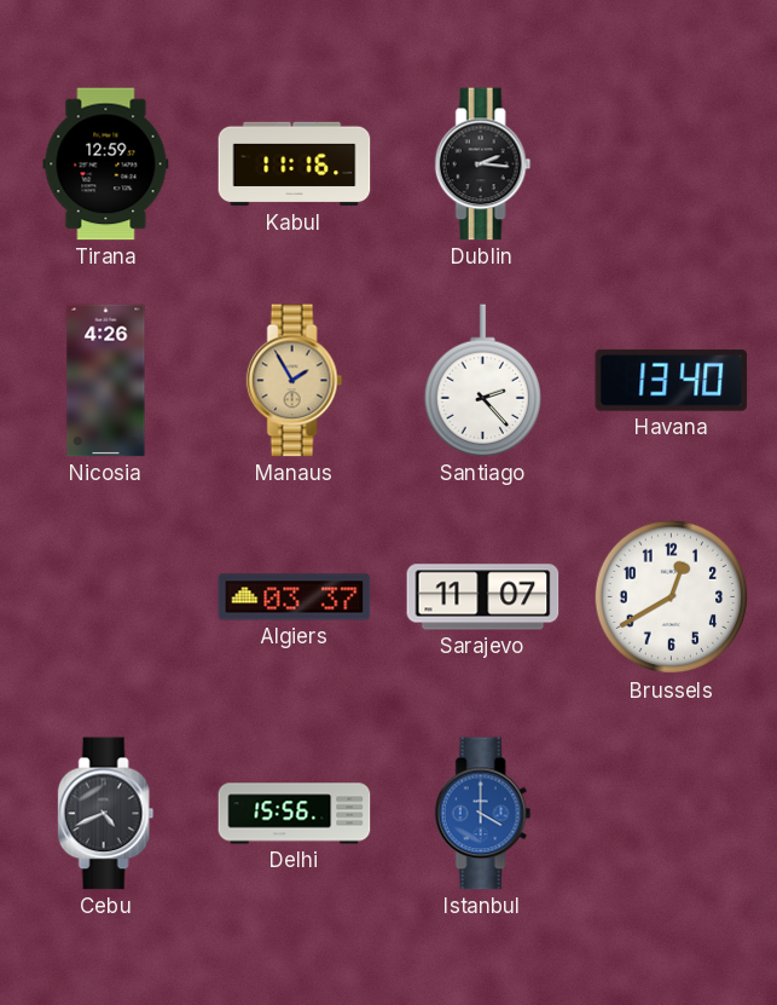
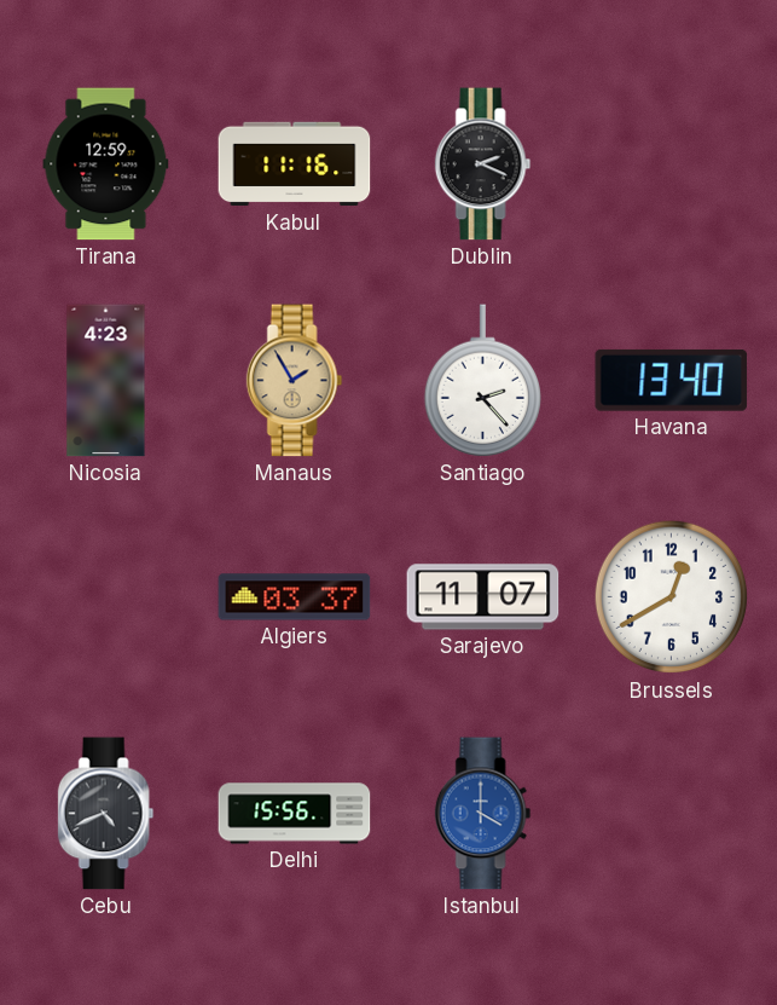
Dublin: 2:16 -> 2:19
Nicosia: 4:26 -> 4:23
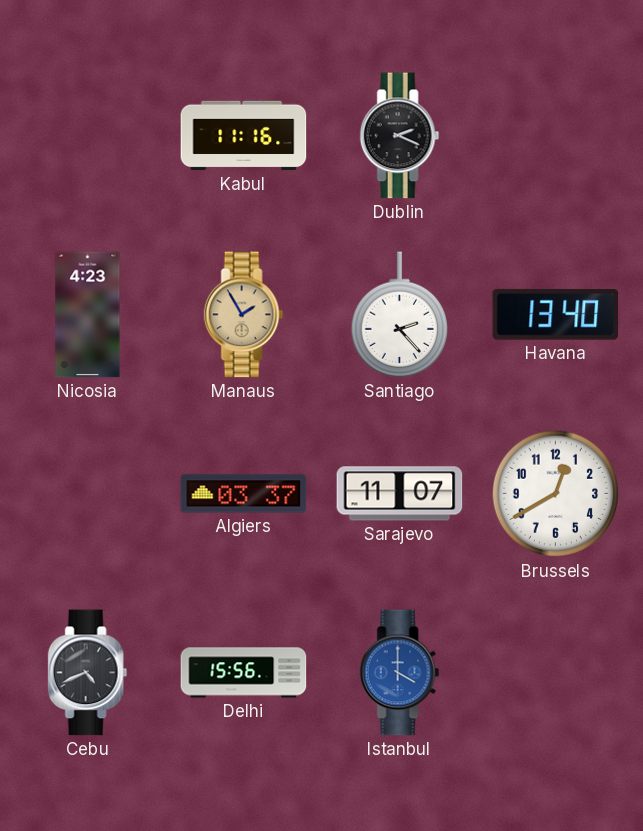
Tirana: 12:59 -> none
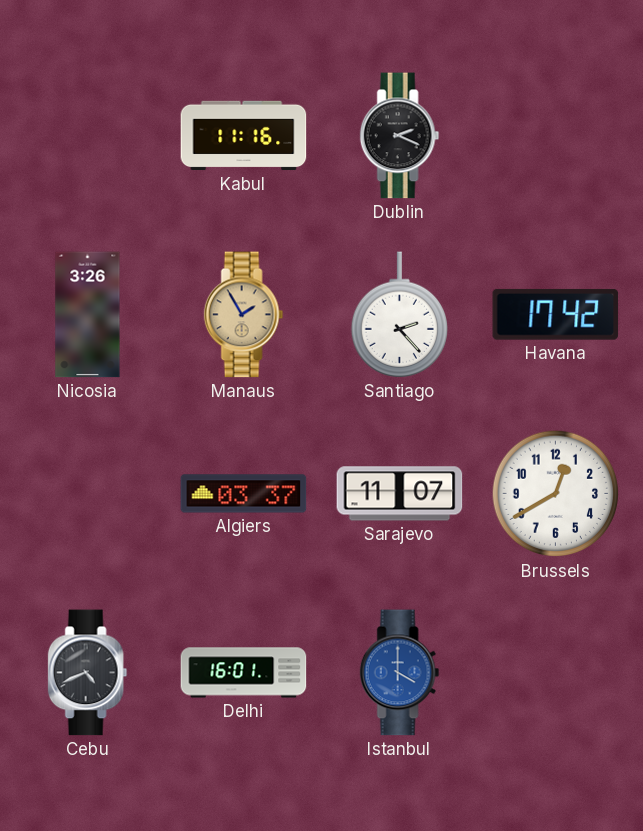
Nicosia: 4:23 -> 3:26
Havana: 13:40 -> 17:42
Delhi: 15:56 -> 16:01
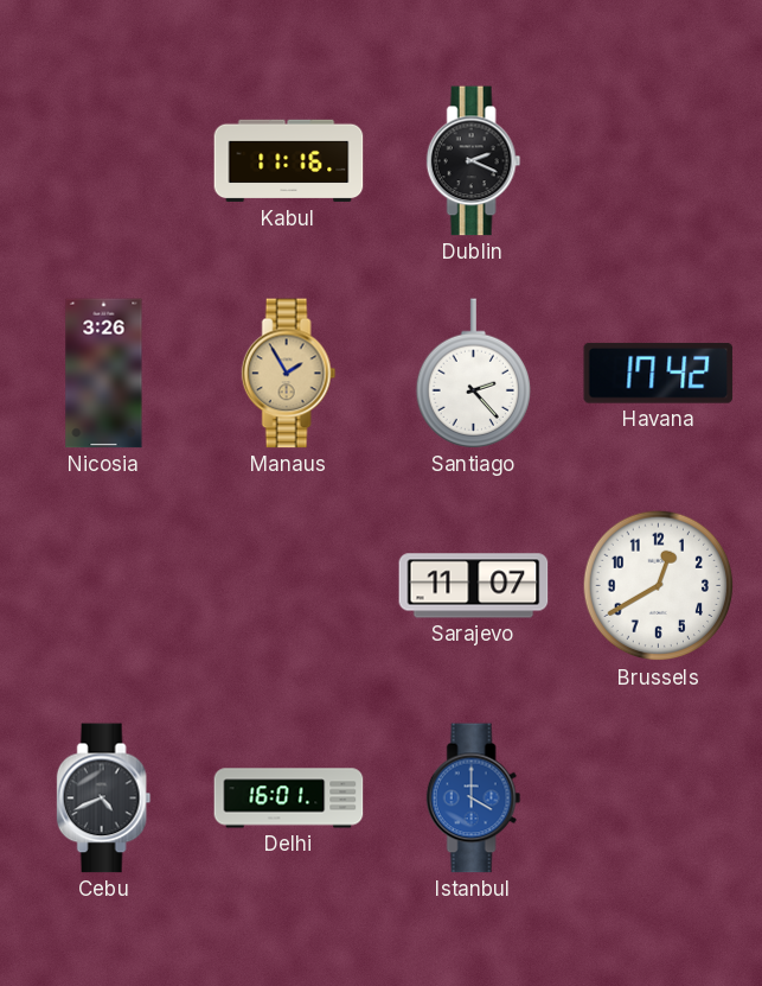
Algiers: 03:37 -> none
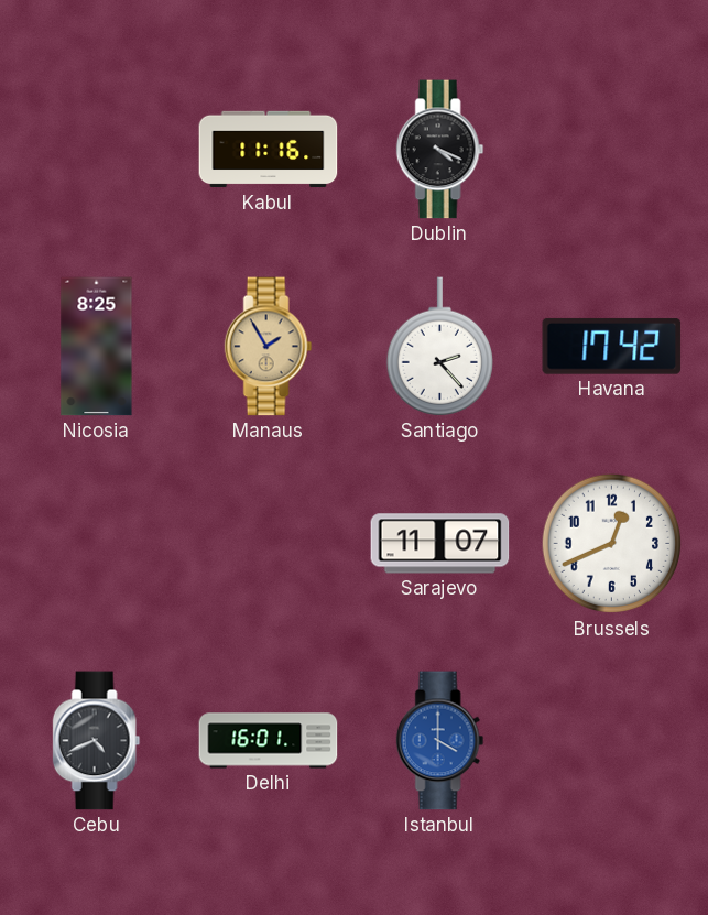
Dublin: 2:19 -> 4:19
Nicosia: 3:26 -> 8:25
Brussels: 12:40 -> 12:41
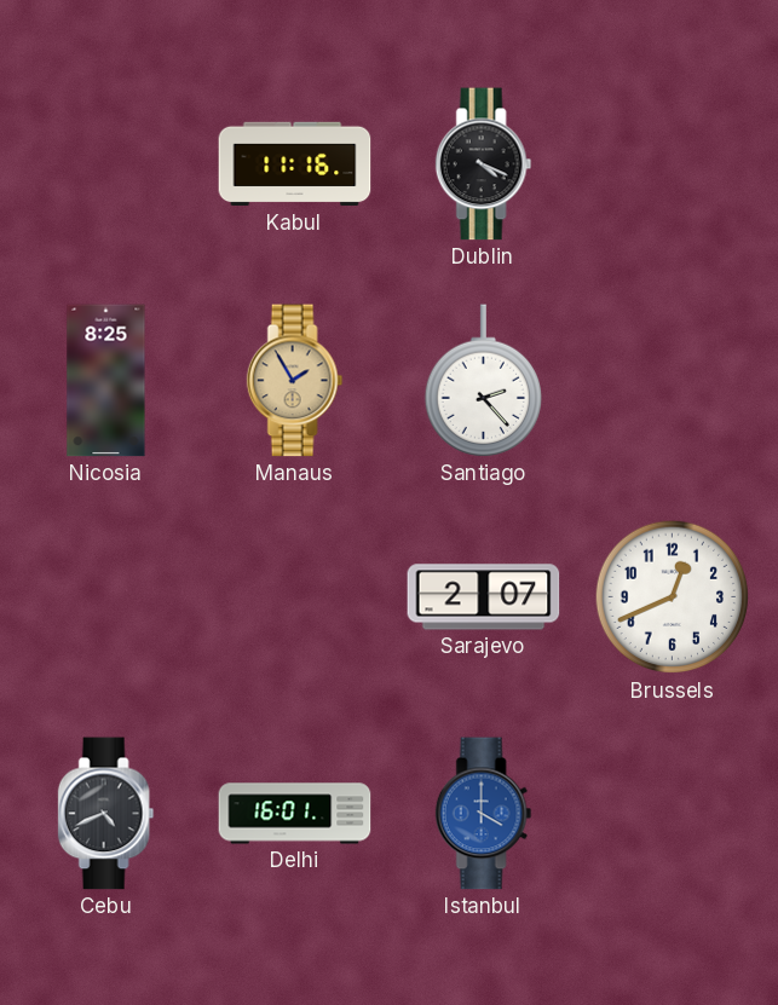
Havana: 17:42 -> none
Sarajevo: 11:07 -> 2:07
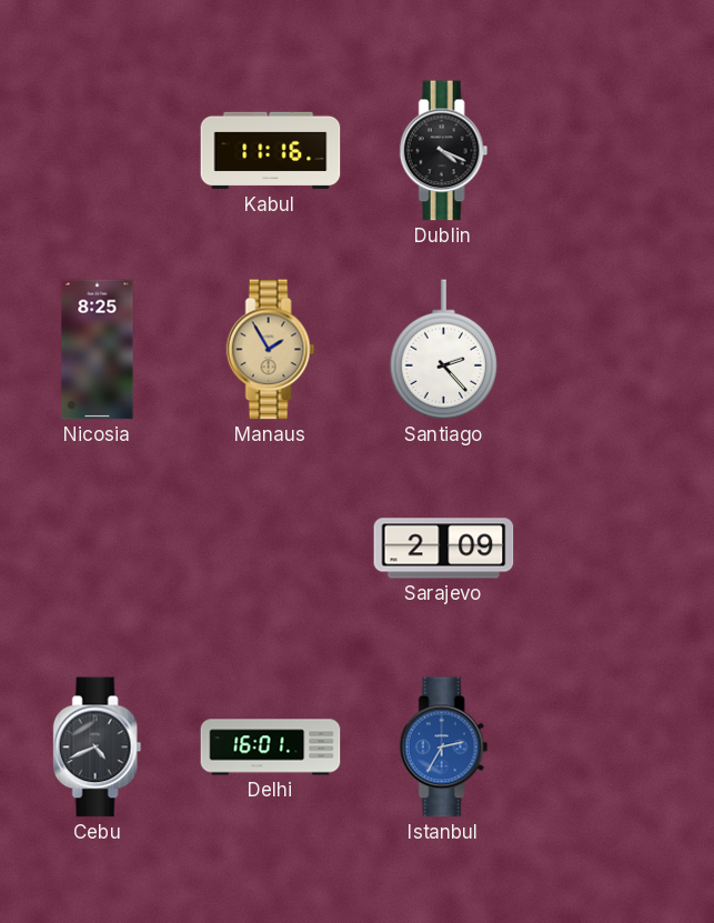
Sarajevo: 2:07 -> 2:09
Brussels: 12:41 -> none
Istanbul: 4:00 -> 2:35
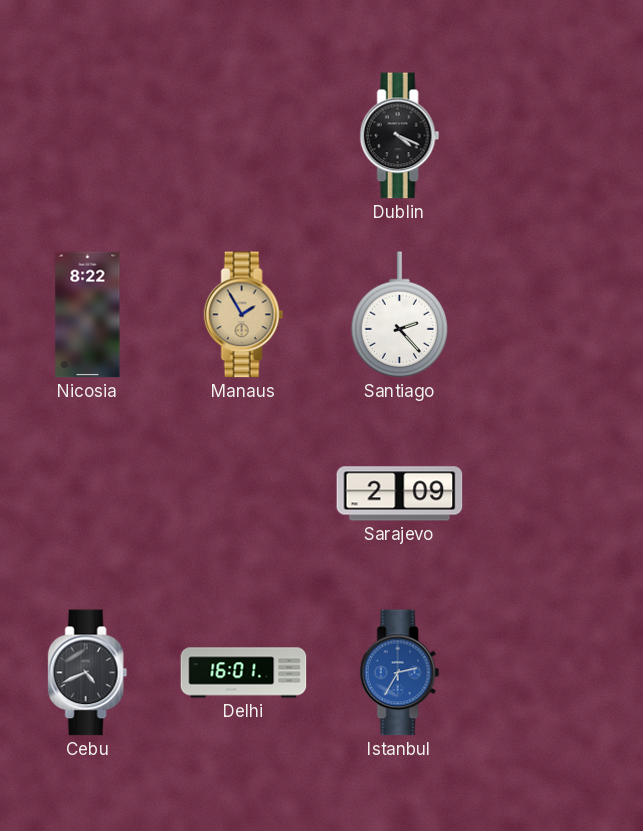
Kabul: 11:16 -> none
Nicosia: 8:25 -> 8:22
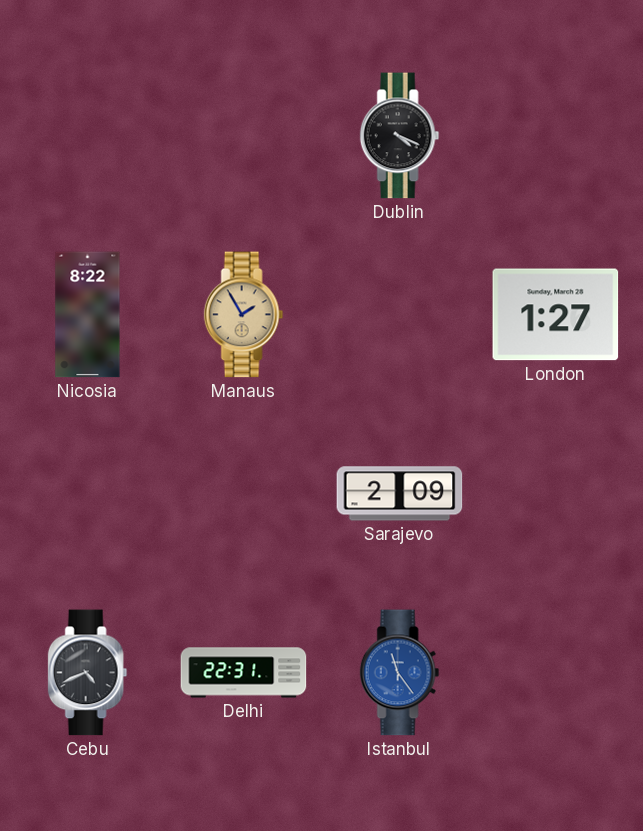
Santiago: 2:23 -> none
London: none -> 1:27
Delhi: 16:01 -> 22:31
Istanbul: 2:35 -> 11:24
